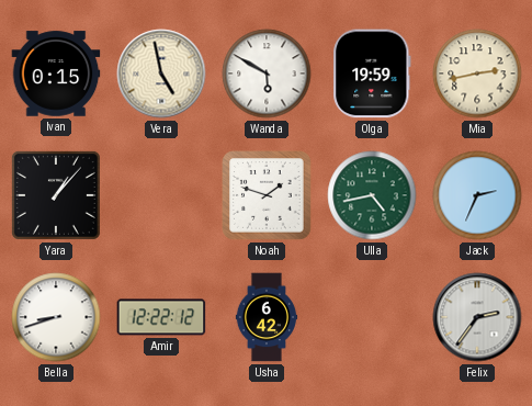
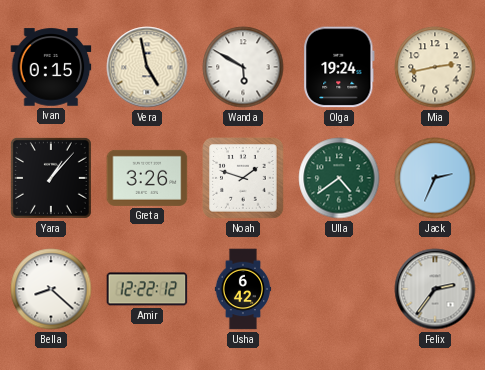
Olga: 19:59 -> 19:24
Greta: none -> 3:26
Ulla: 4:43 -> 4:39
Bella: 8:42 -> 8:22
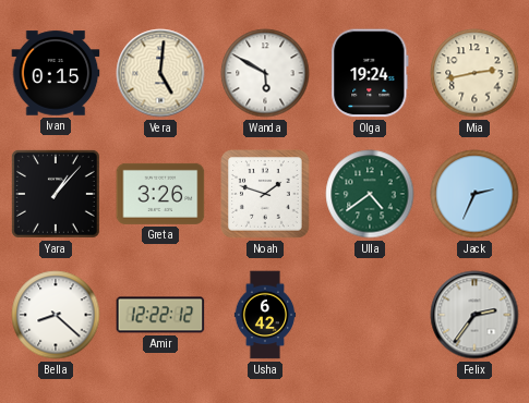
Vera: 4:58 -> 5:01
